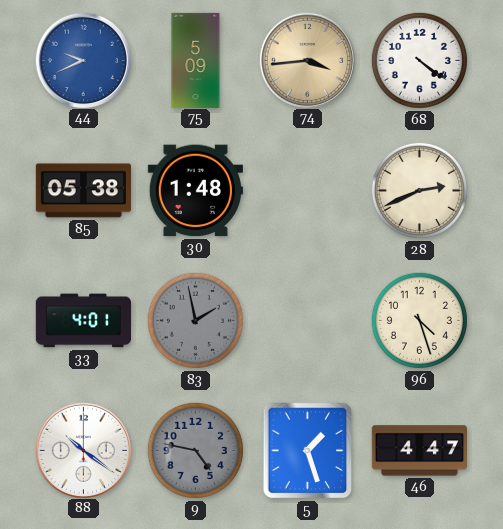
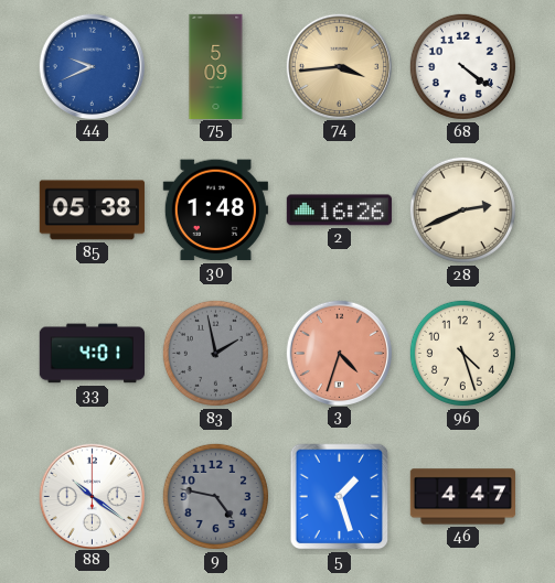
2: none -> 16:26
3: none -> 4:33
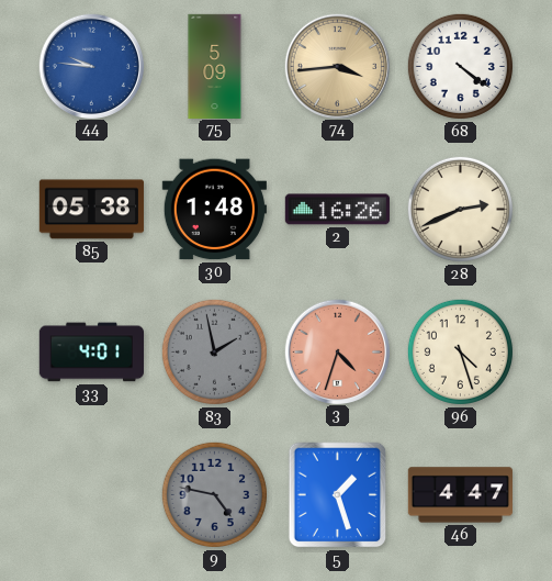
44: 9:41 -> 9:46
88: 10:21 -> none
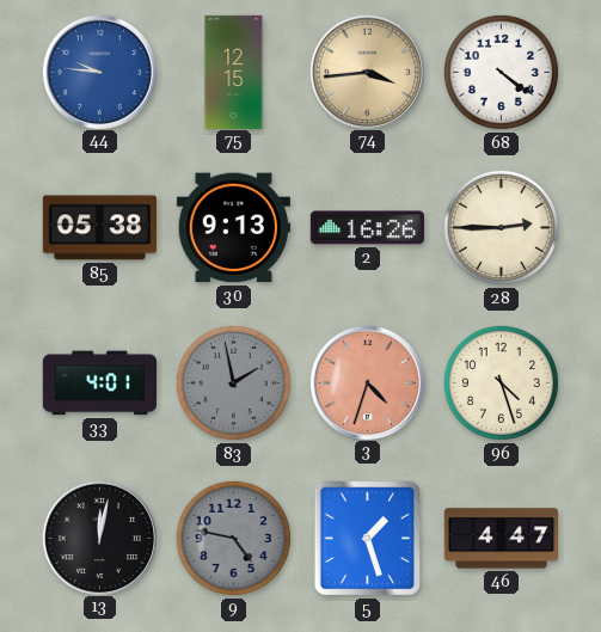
75: 5:09 -> 12:15
30: 1:48 -> 9:13
28: 2:41 -> 2:45
13: none -> 12:02
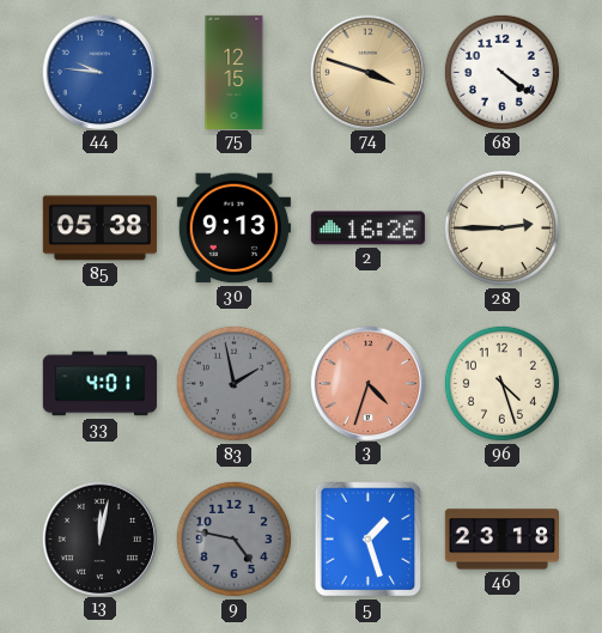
74: 3:44 -> 3:48
46: 4:47 -> 23:18
